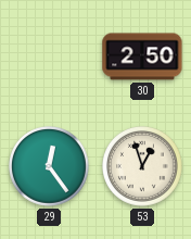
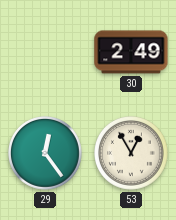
30: 2:50 -> 2:49
53: 12:57 -> 12:55
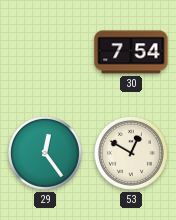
30: 2:49 -> 7:54
53: 12:55 -> 12:50
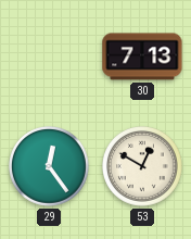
30: 7:54 -> 7:13
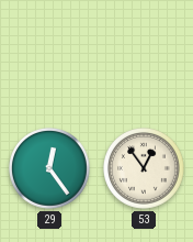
30: 7:13 -> none
53: 12:50 -> 12:54
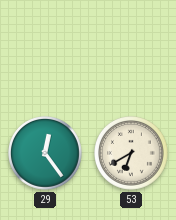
53: 12:54 -> 6:40
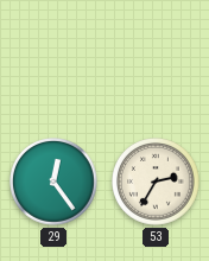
53: 6:40 -> 2:35
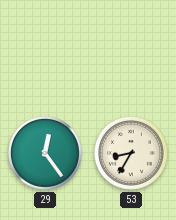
53: 2:35 -> 8:35
